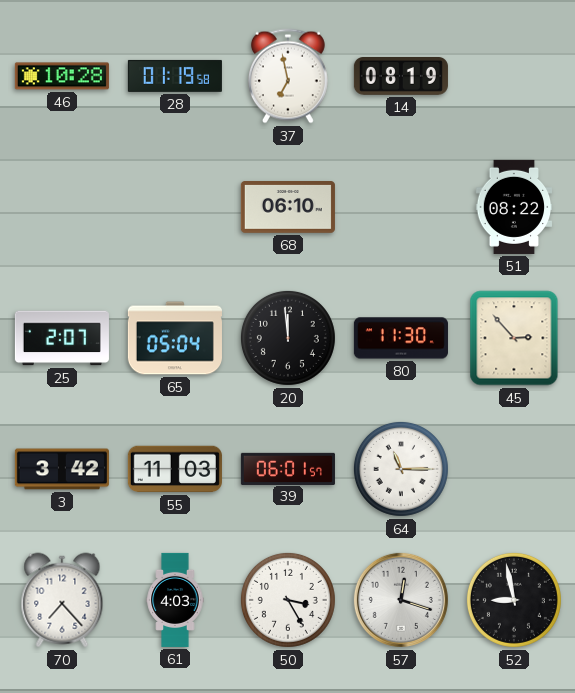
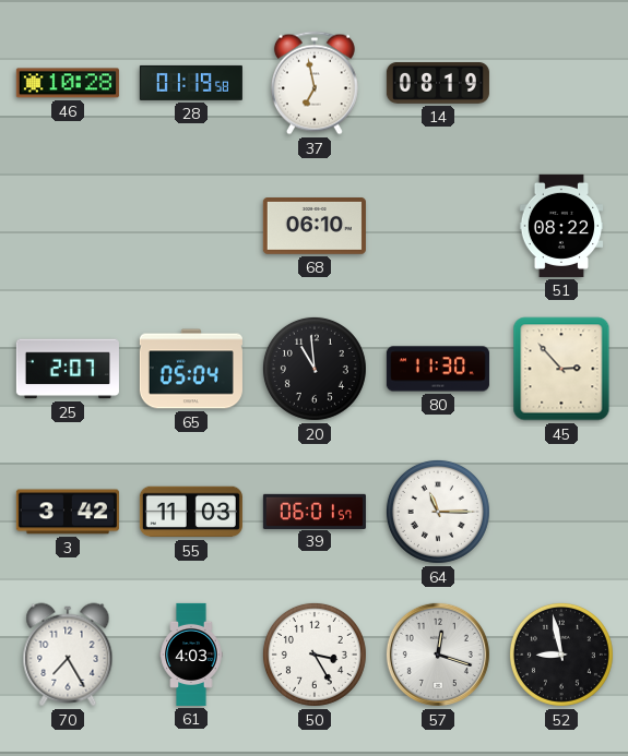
20: 11:59 -> 10:59
70: 7:23 -> 7:25
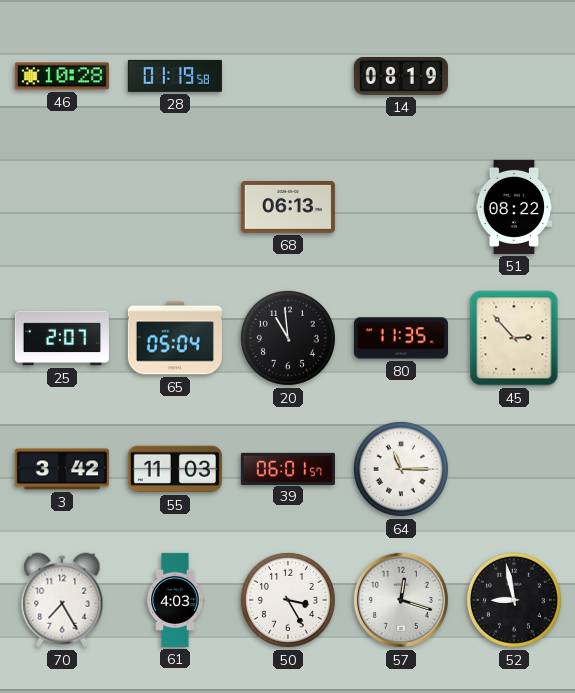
37: 6:58 -> none
68: 06:10 -> 06:13
80: 11:30 -> 11:35
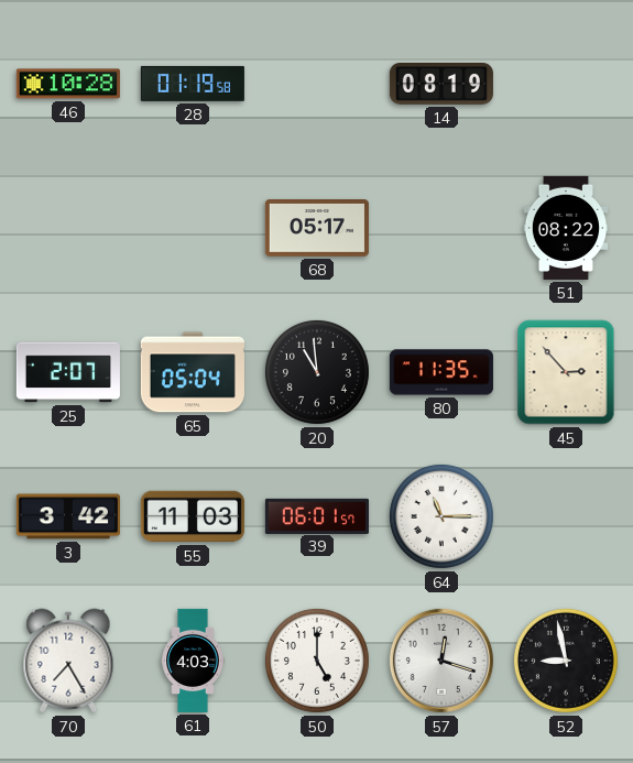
68: 06:13 -> 05:17
50: 3:25 -> 5:00
